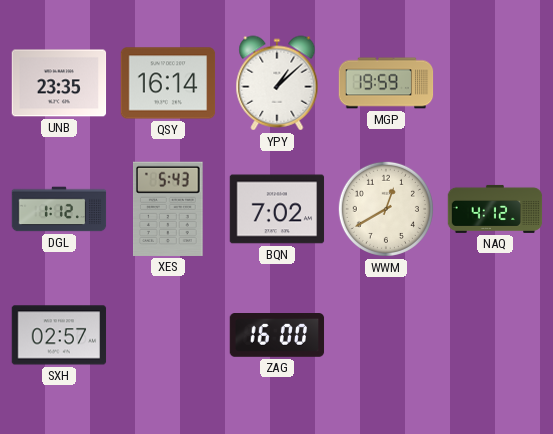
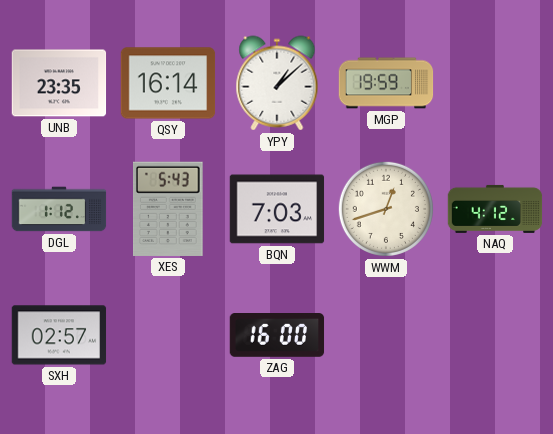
BQN: 7:02 -> 7:03
WWM: 12:40 -> 12:42
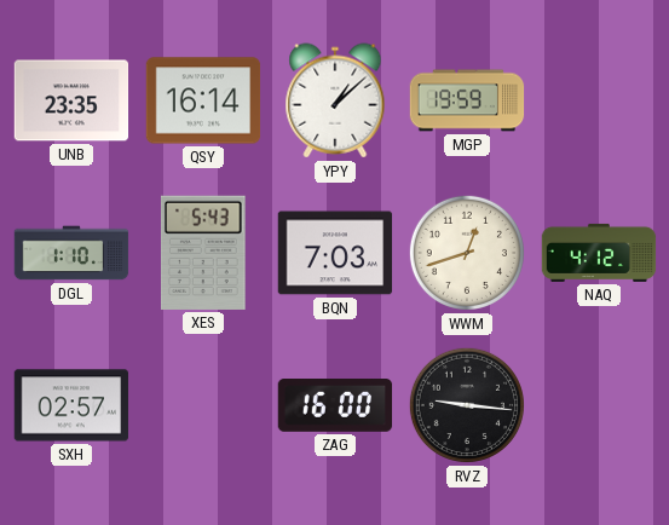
DGL: 1:12 -> 1:10
RVZ: none -> 9:16
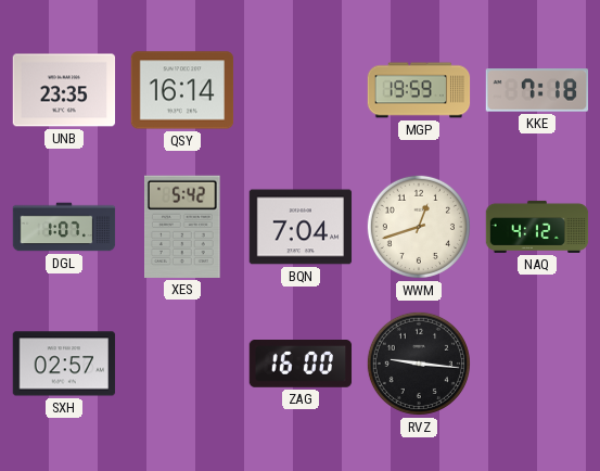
YPY: 1:08 -> none
KKE: none -> 7:18
DGL: 1:10 -> 1:07
XES: 5:43 -> 5:42
BQN: 7:03 -> 7:04
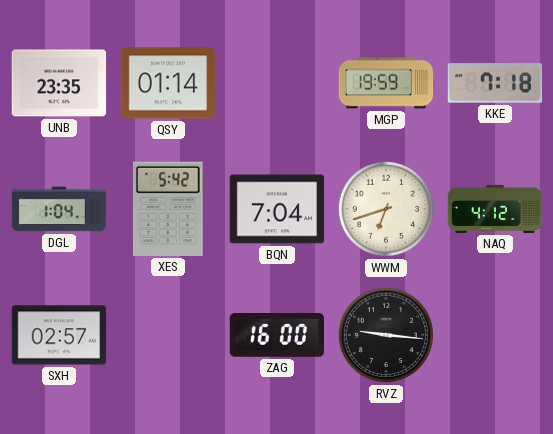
QSY: 16:14 -> 01:14
DGL: 1:07 -> 1:04
WWM: 12:42 -> 6:42
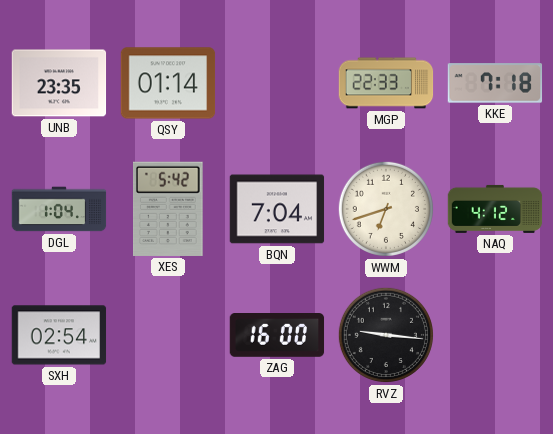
MGP: 19:59 -> 22:33
SXH: 02:57 -> 02:54
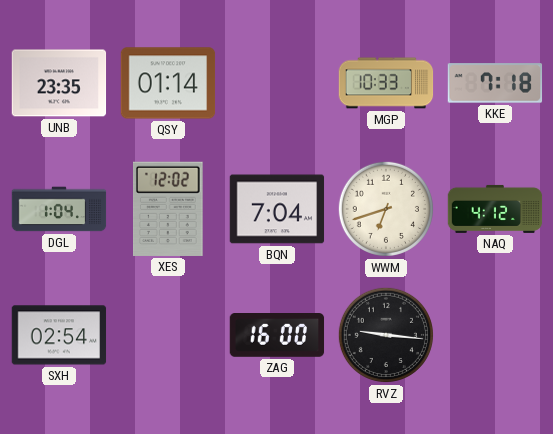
MGP: 22:33 -> 10:33
XES: 5:42 -> 12:02
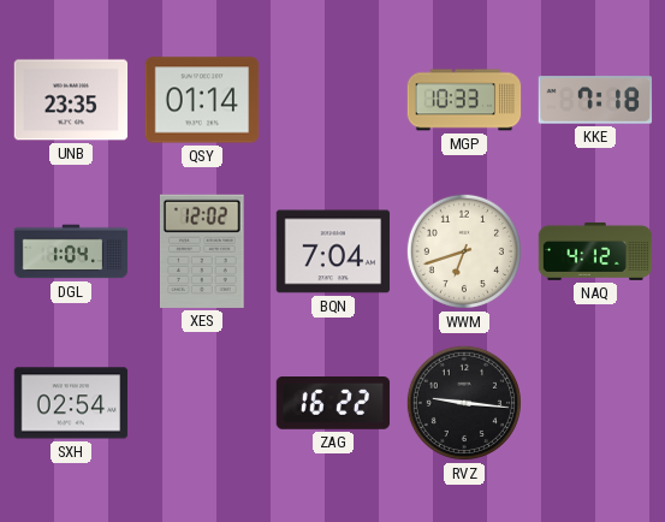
ZAG: 16:00 -> 16:22
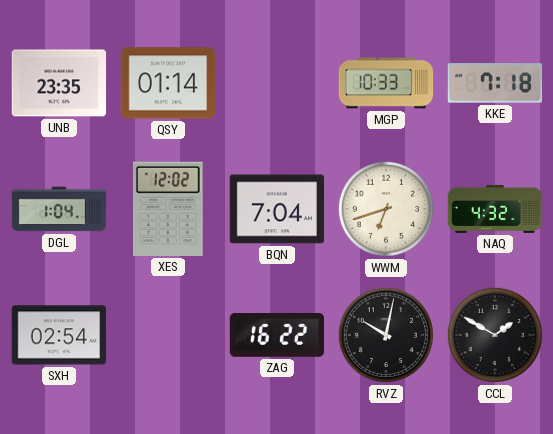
NAQ: 4:12 -> 4:32
RVZ: 9:16 -> 10:02
CCL: none -> 1:50
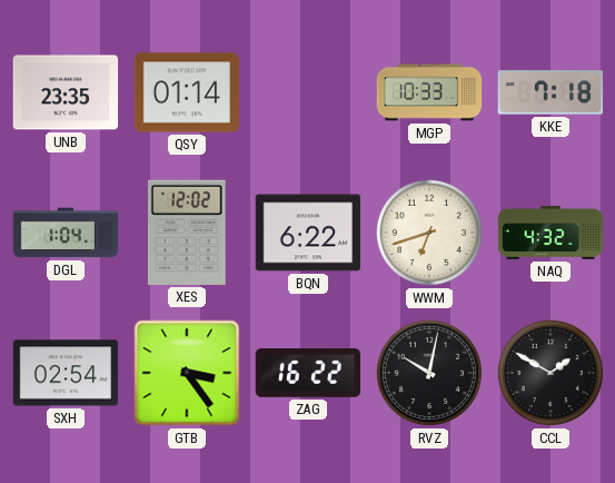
BQN: 7:04 -> 6:22
GTB: none -> 3:24
